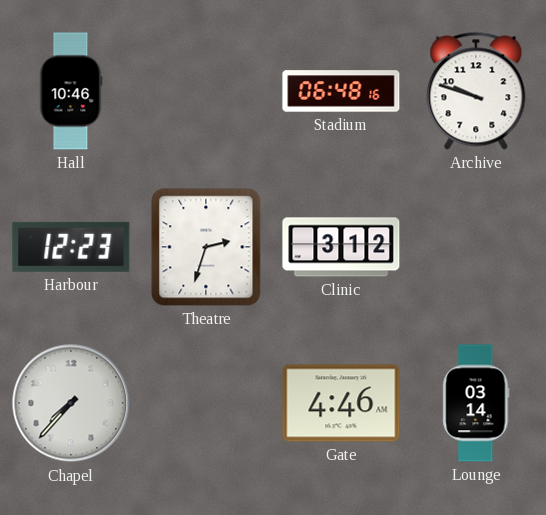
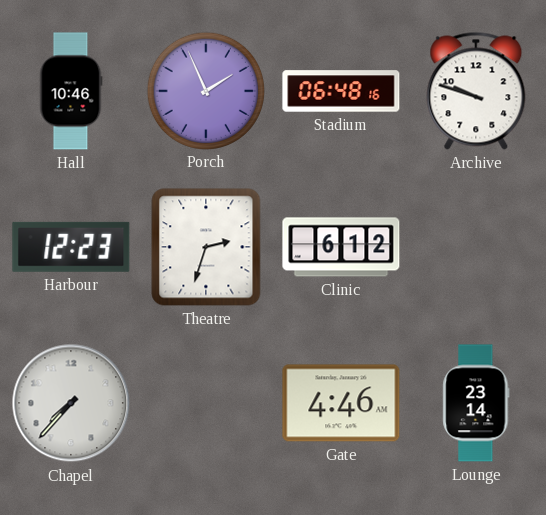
Porch: none -> 1:56
Clinic: 3:12 -> 6:12
Lounge: 03:14 -> 23:14
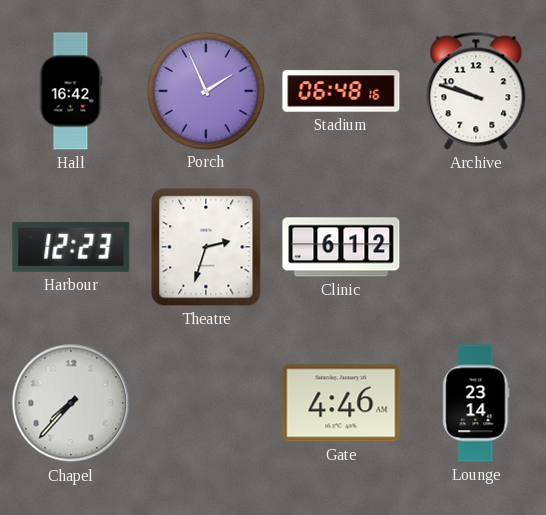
Hall: 10:46 -> 16:42
